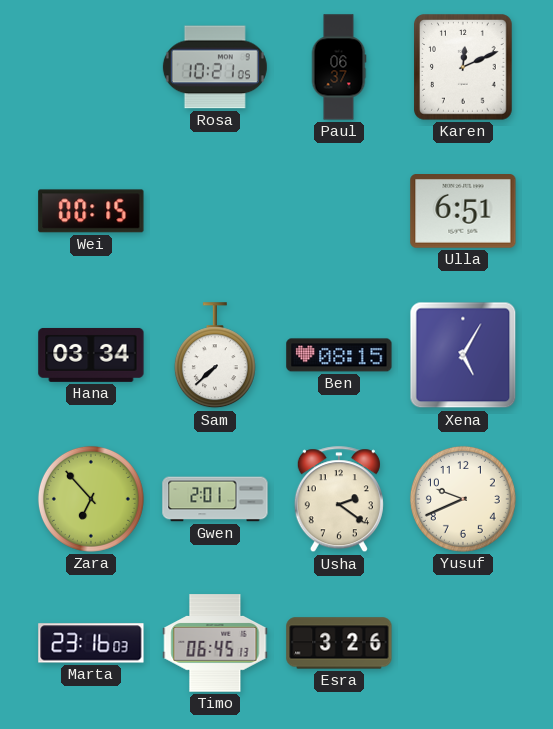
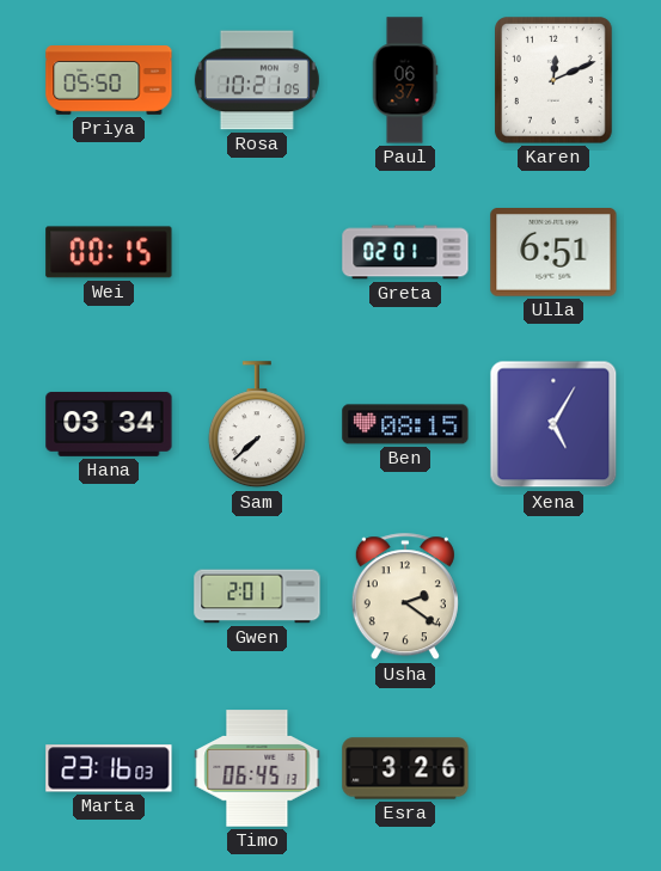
Priya: none -> 05:50
Greta: none -> 02:01
Zara: 6:53 -> none
Yusuf: 9:41 -> none
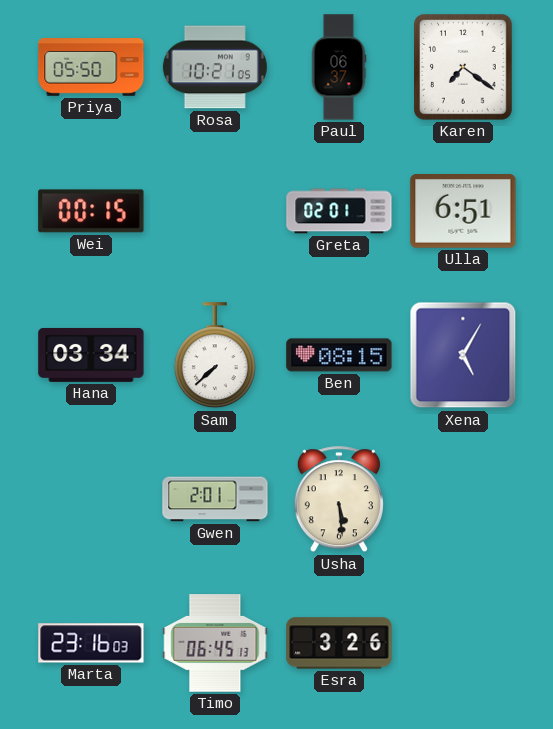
Karen: 12:11 -> 7:21
Usha: 2:21 -> 5:29
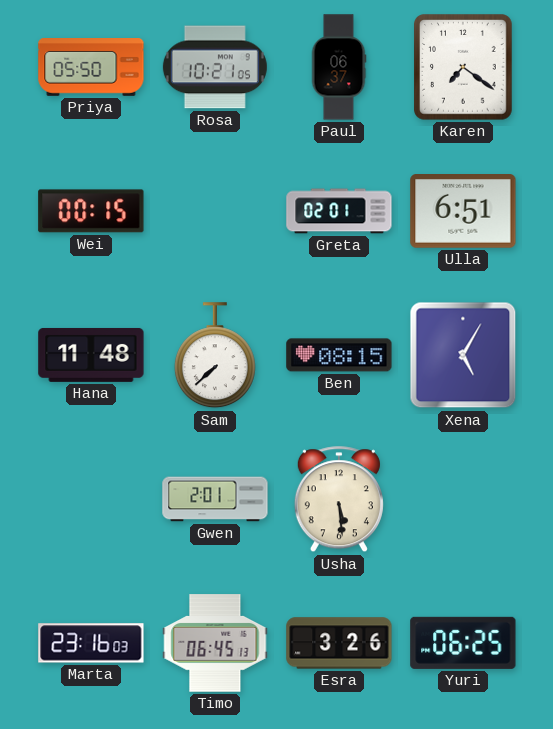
Hana: 03:34 -> 11:48
Yuri: none -> 06:25
